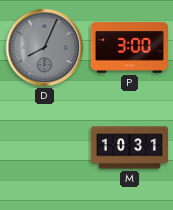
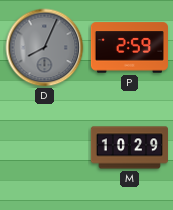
P: 3:00 -> 2:59
M: 10:31 -> 10:29
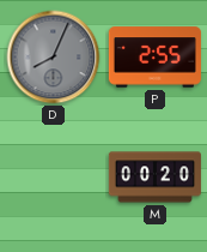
P: 2:59 -> 2:55
M: 10:29 -> 00:20
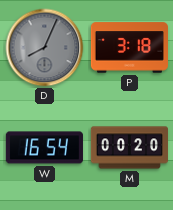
P: 2:55 -> 3:18
W: none -> 16:54
